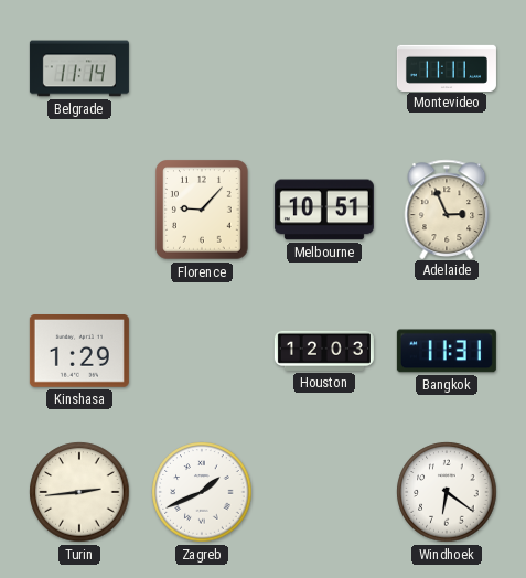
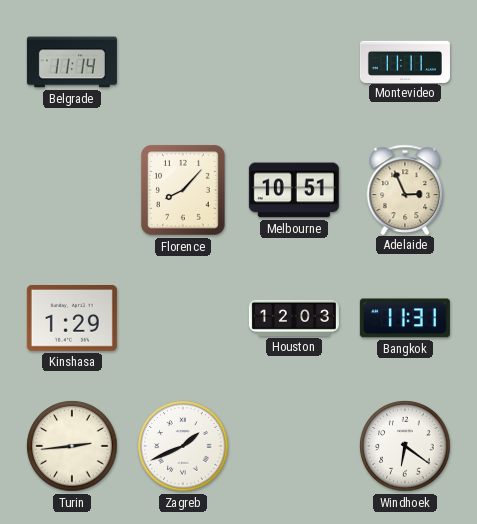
Florence: 9:07 -> 8:07
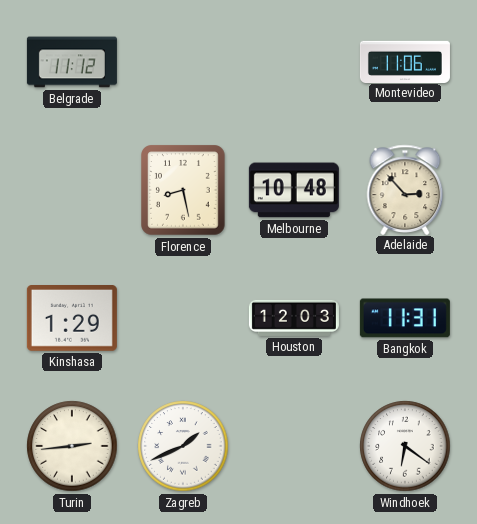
Belgrade: 11:14 -> 11:12
Montevideo: 11:11 -> 11:06
Florence: 8:07 -> 8:28
Melbourne: 10:51 -> 10:48
Adelaide: 2:56 -> 2:53
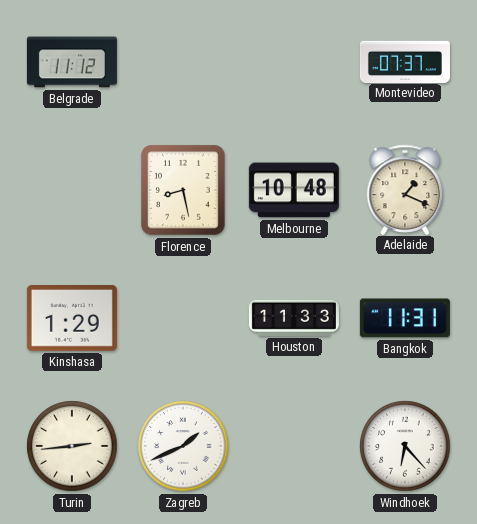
Montevideo: 11:06 -> 07:37
Adelaide: 2:53 -> 1:19
Houston: 12:03 -> 11:33
Windhoek: 6:21 -> 6:23
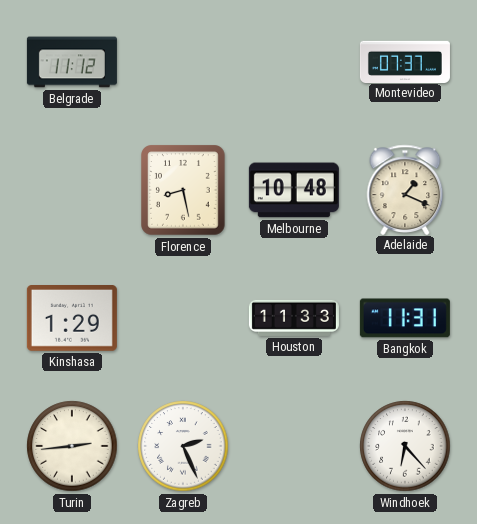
Zagreb: 1:41 -> 2:26
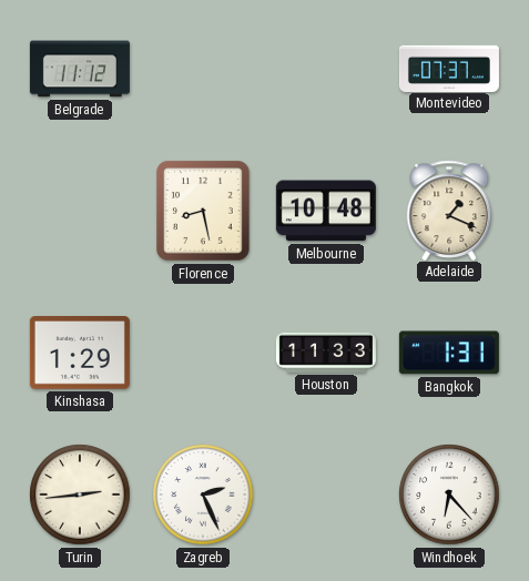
Bangkok: 11:31 -> 1:31
